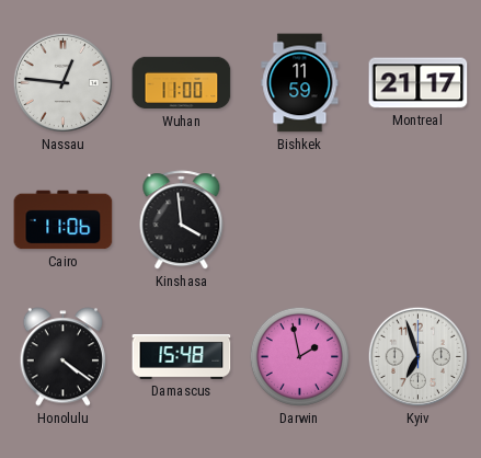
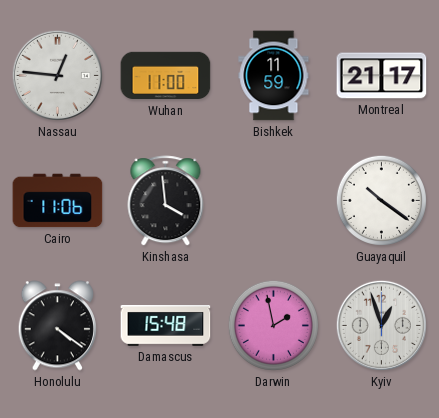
Guayaquil: none -> 10:21
Kyiv: 6:57 -> 12:57
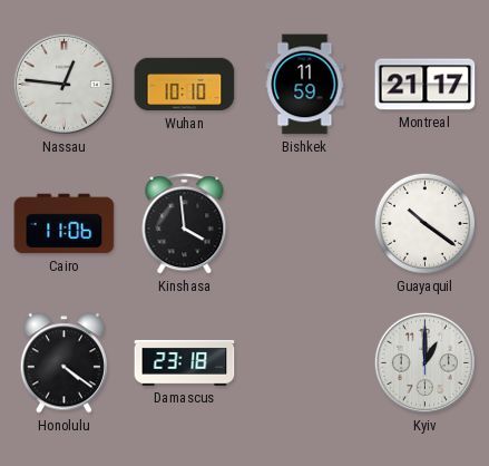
Wuhan: 11:00 -> 10:10
Damascus: 15:48 -> 23:18
Darwin: 1:58 -> none
Kyiv: 12:57 -> 1:00
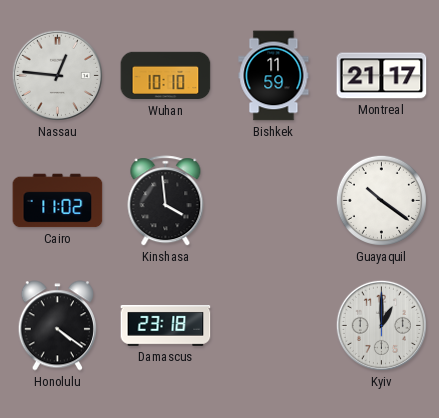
Cairo: 11:06 -> 11:02
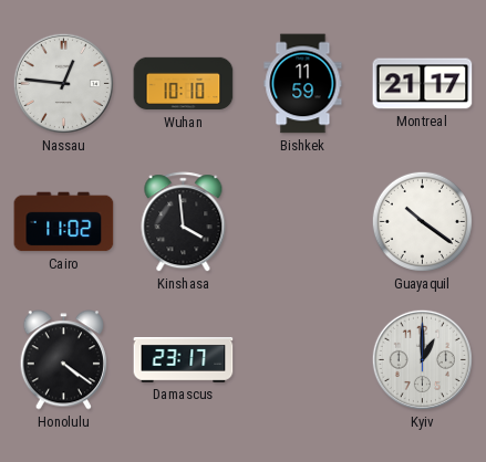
Damascus: 23:18 -> 23:17
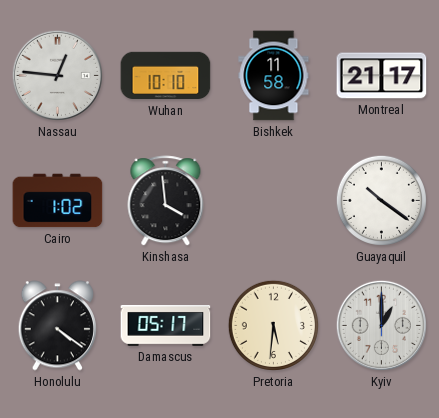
Bishkek: 11:59 -> 11:58
Cairo: 11:02 -> 1:02
Damascus: 23:17 -> 05:17
Pretoria: none -> 5:31
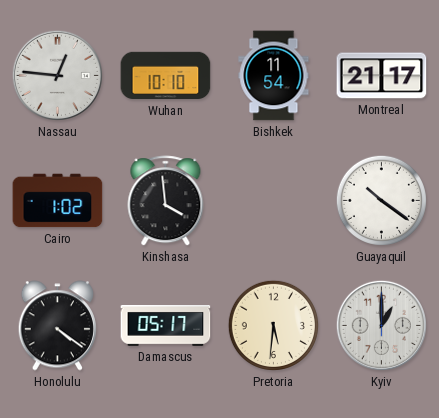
Bishkek: 11:58 -> 11:54
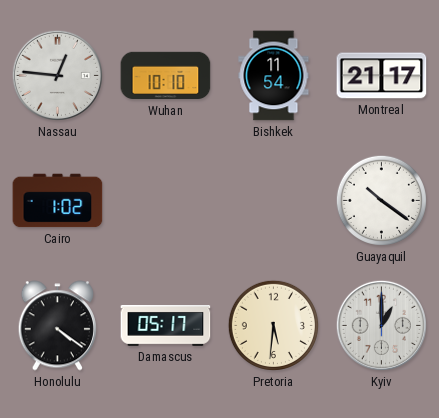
Kinshasa: 3:59 -> none
